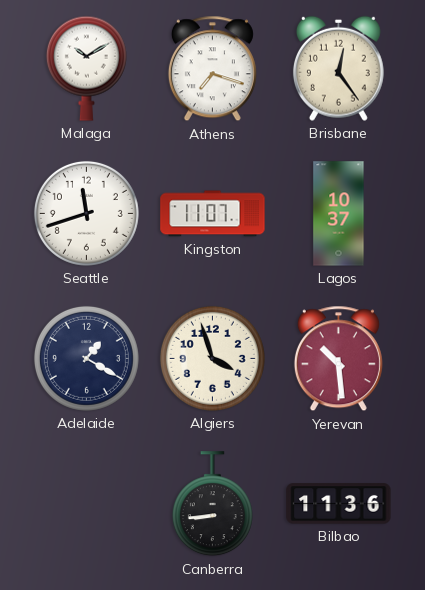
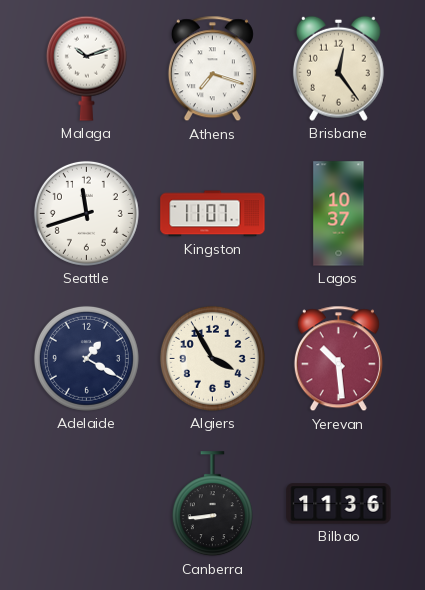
Malaga: 10:10 -> 10:12
Algiers: 3:57 -> 3:55
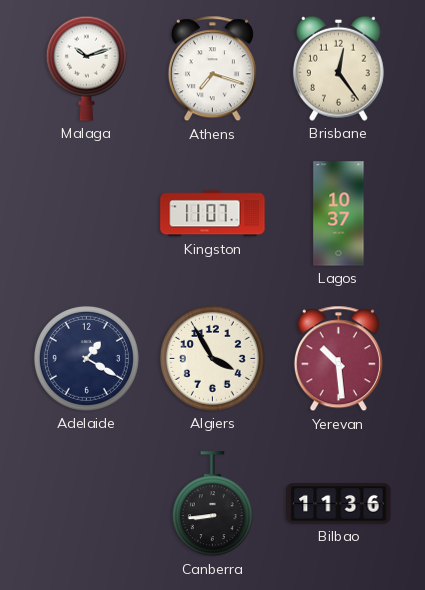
Seattle: 11:42 -> none
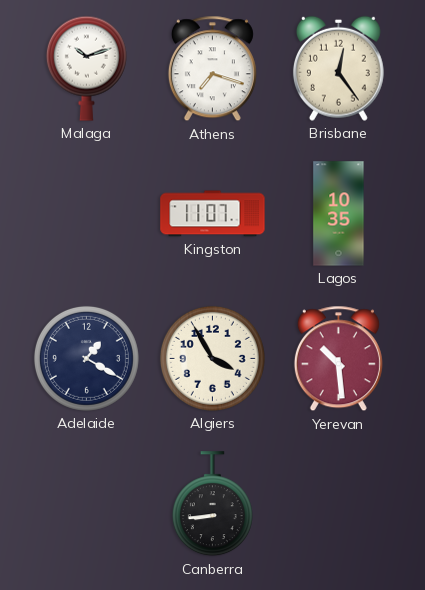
Lagos: 10:37 -> 10:35
Bilbao: 11:36 -> none
